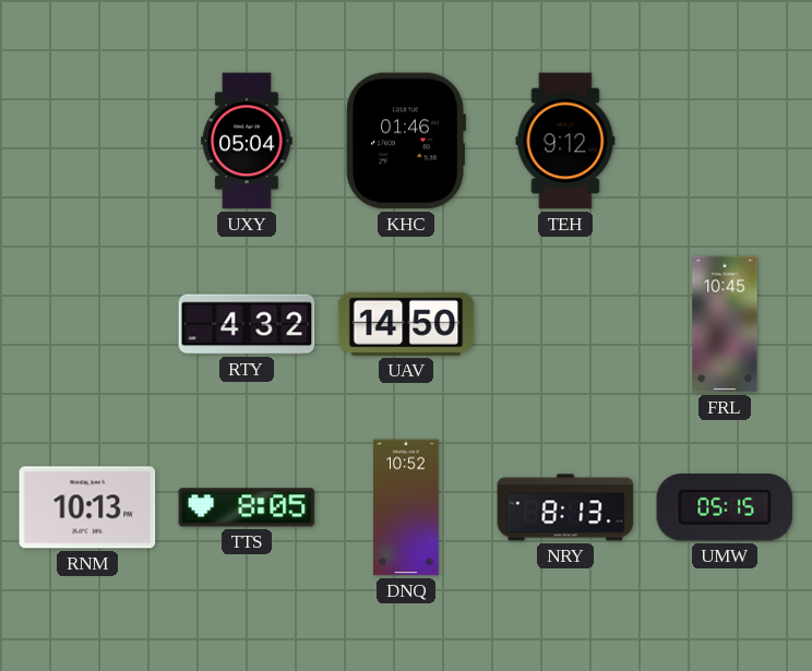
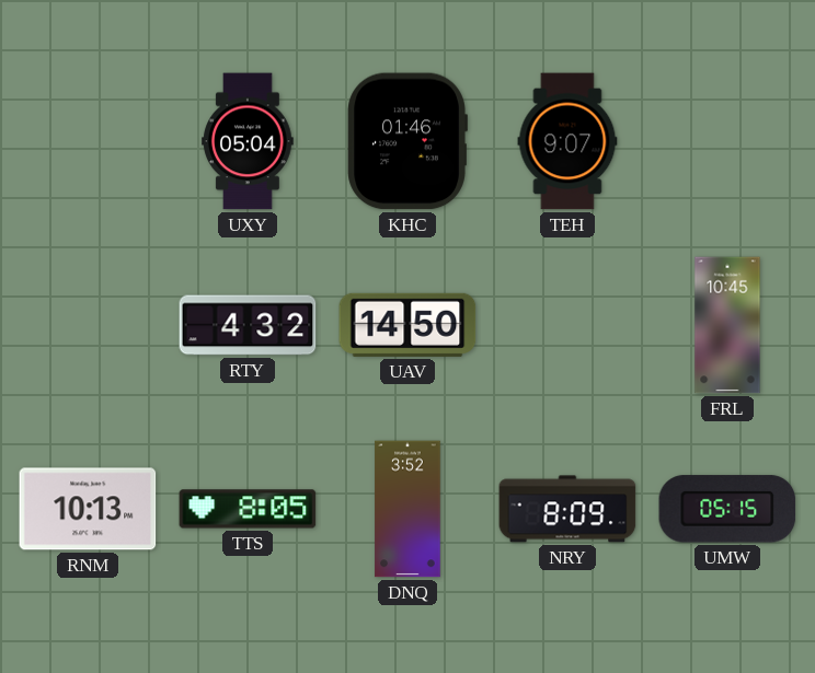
TEH: 9:12 -> 9:07
DNQ: 10:52 -> 3:52
NRY: 8:13 -> 8:09
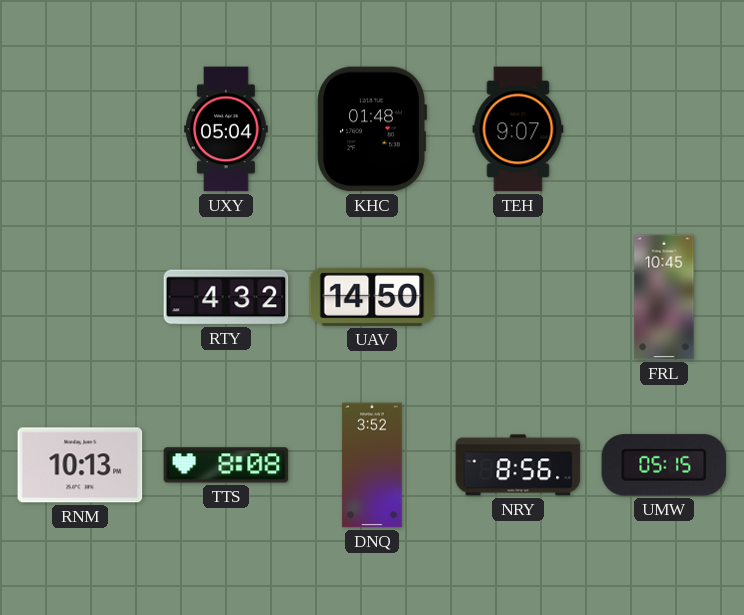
KHC: 01:46 -> 01:48
TTS: 8:05 -> 8:08
NRY: 8:09 -> 8:56
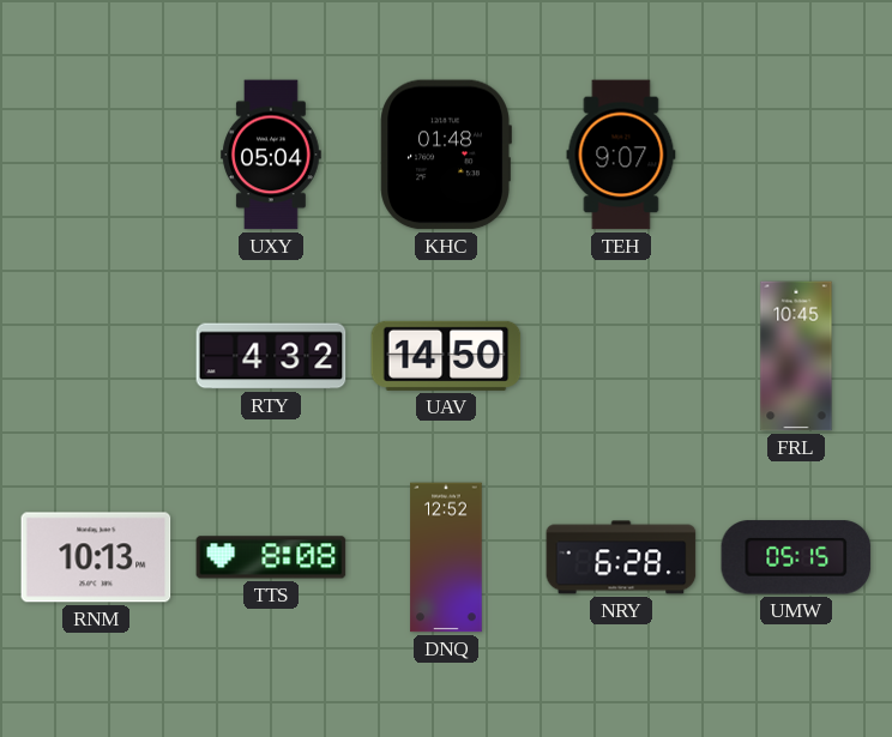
DNQ: 3:52 -> 12:52
NRY: 8:56 -> 6:28
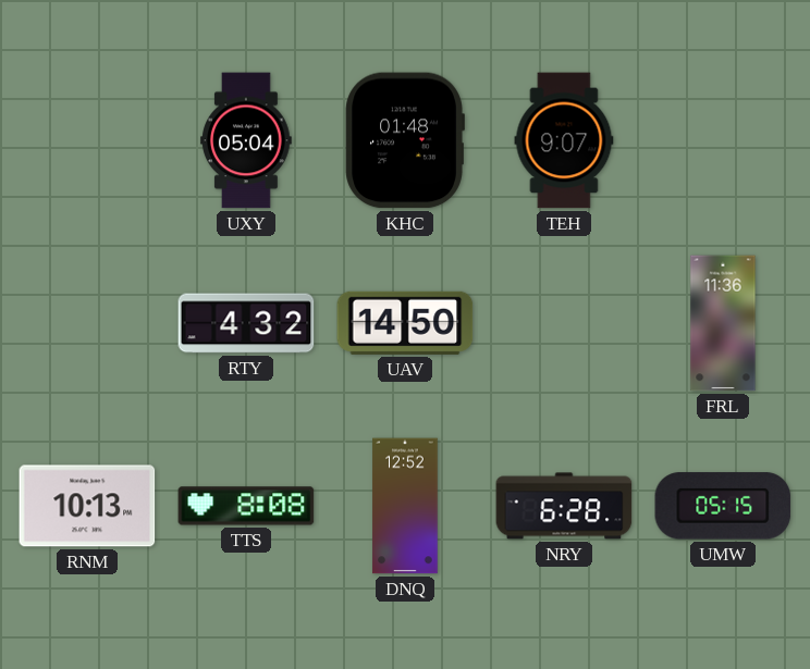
FRL: 10:45 -> 11:36
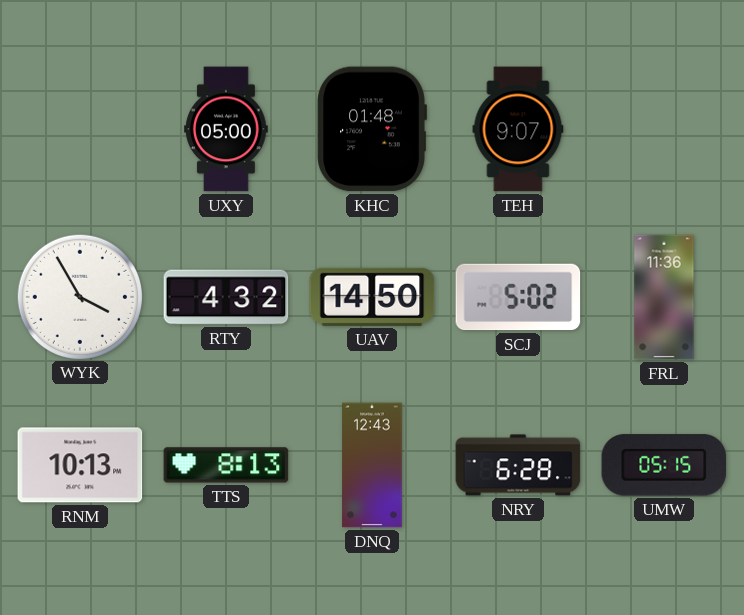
UXY: 05:04 -> 05:00
WYK: none -> 3:55
SCJ: none -> 5:02
TTS: 8:08 -> 8:13
DNQ: 12:52 -> 12:43
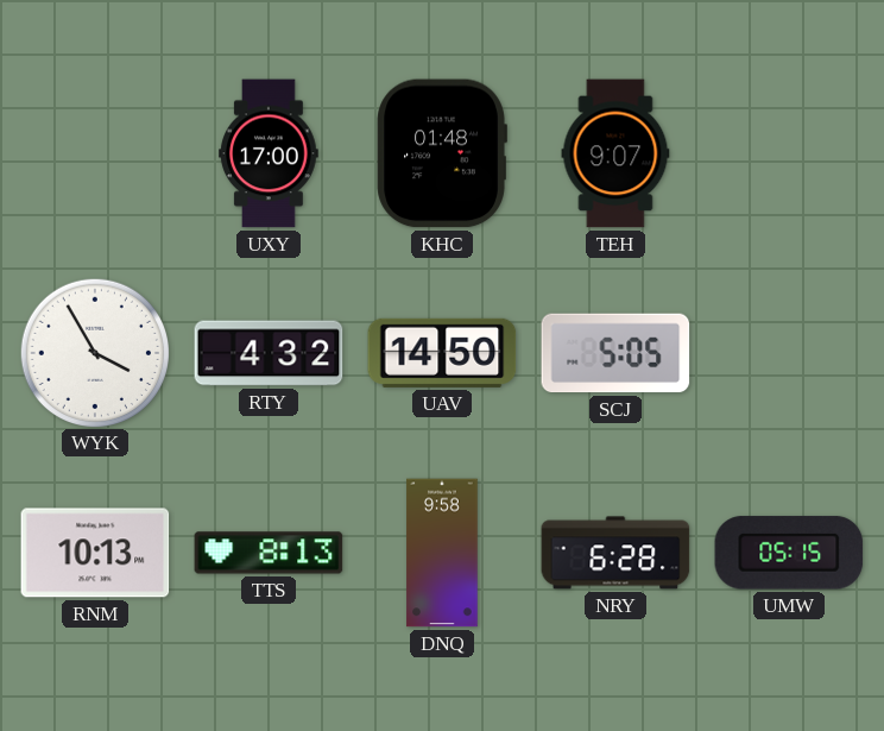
UXY: 05:00 -> 17:00
SCJ: 5:02 -> 5:05
FRL: 11:36 -> none
DNQ: 12:43 -> 9:58
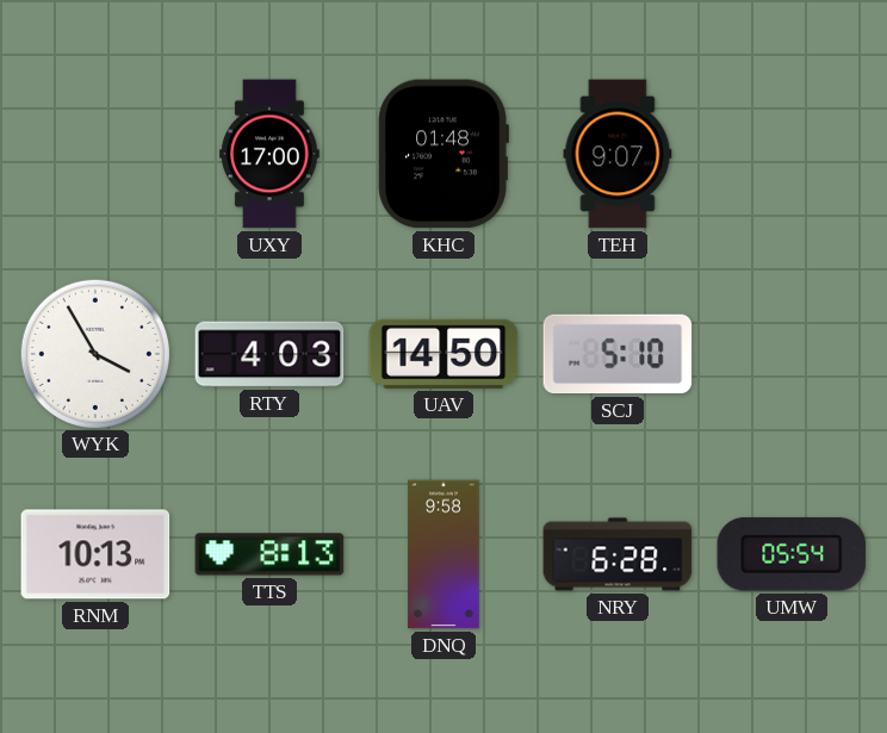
RTY: 4:32 -> 4:03
SCJ: 5:05 -> 5:10
UMW: 05:15 -> 05:54
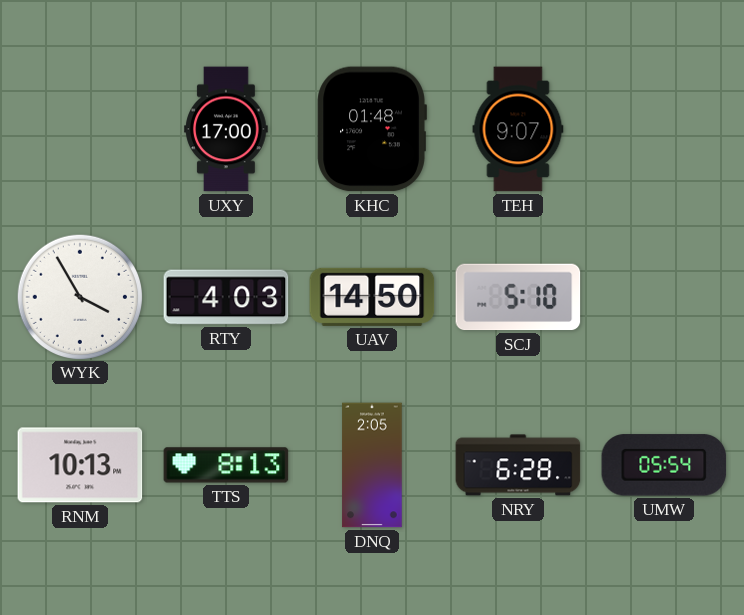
DNQ: 9:58 -> 2:05
